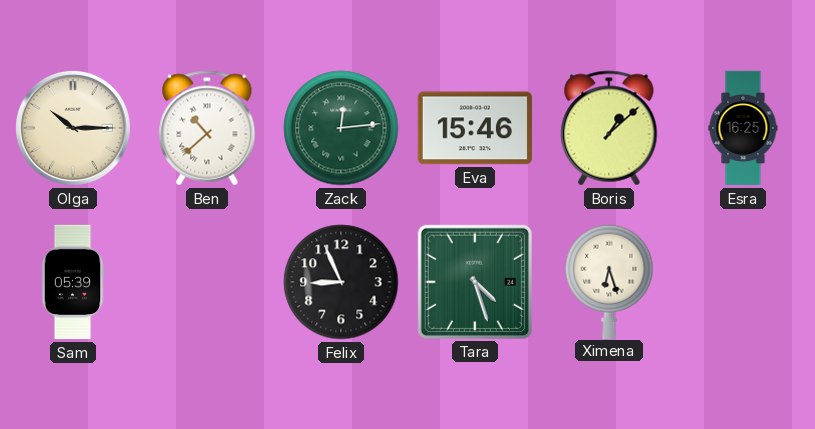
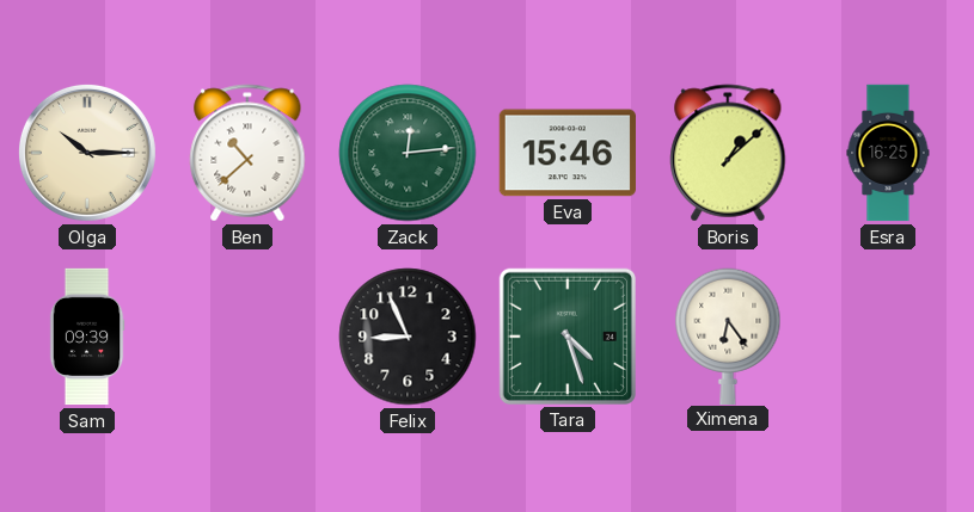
Sam: 05:39 -> 09:39
Ximena: 6:27 -> 6:24
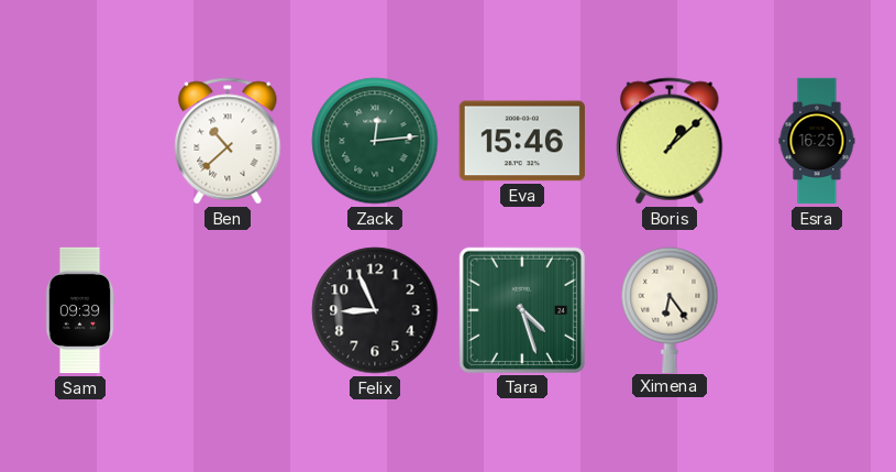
Olga: 10:15 -> none
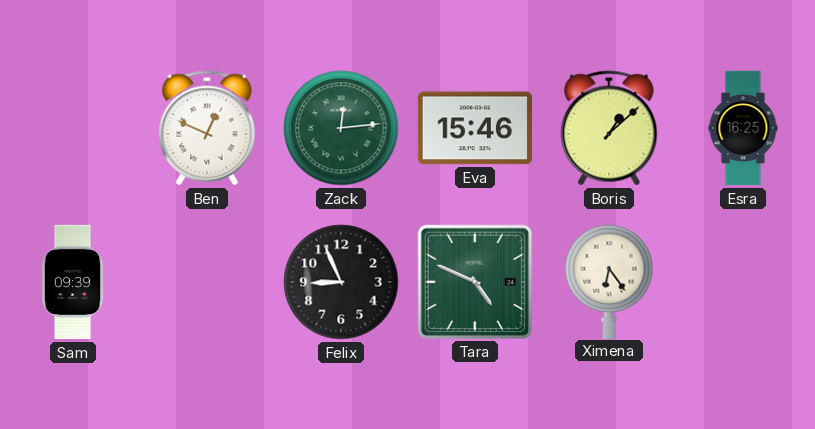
Ben: 10:38 -> 12:49
Tara: 4:27 -> 4:49
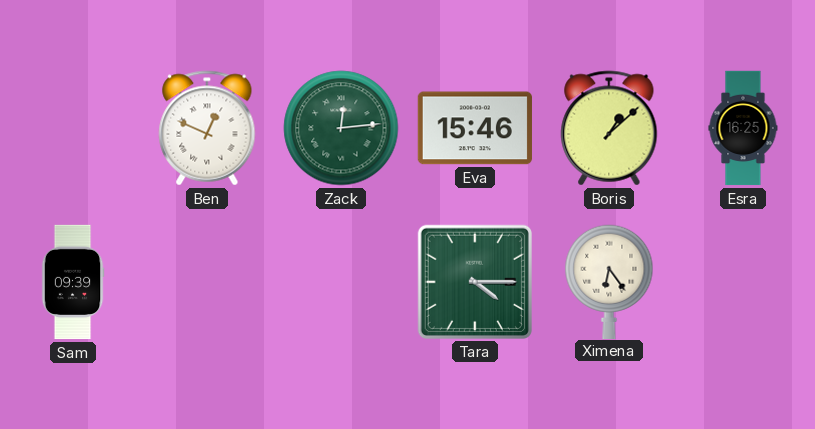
Felix: 8:56 -> none
Tara: 4:49 -> 4:15
